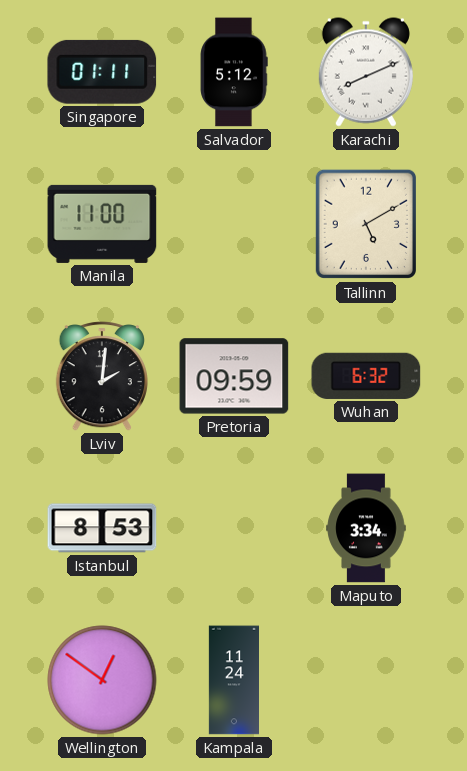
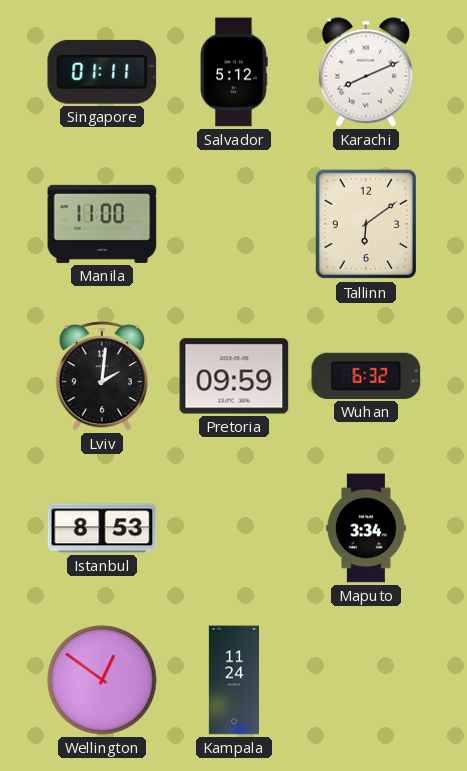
Tallinn: 5:10 -> 6:09
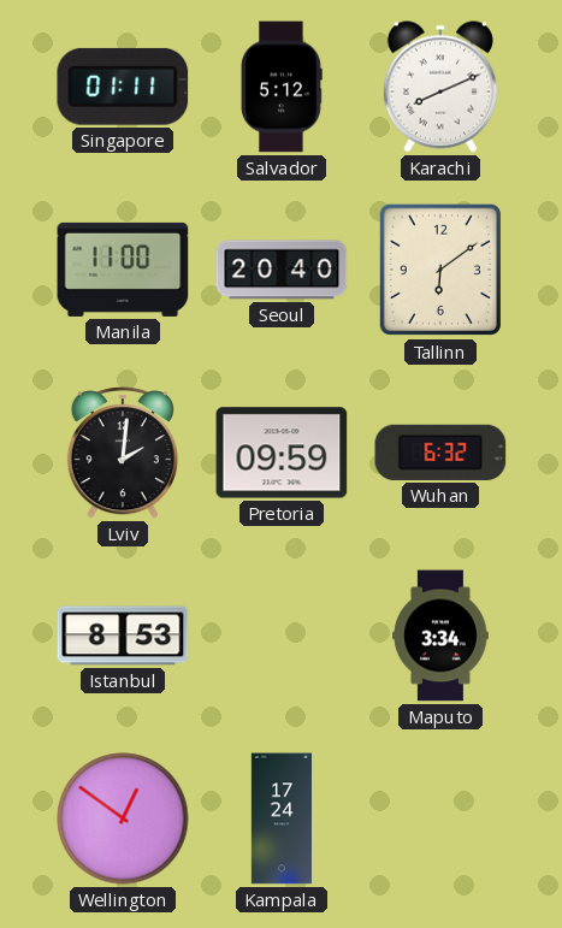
Seoul: none -> 20:40
Kampala: 11:24 -> 17:24
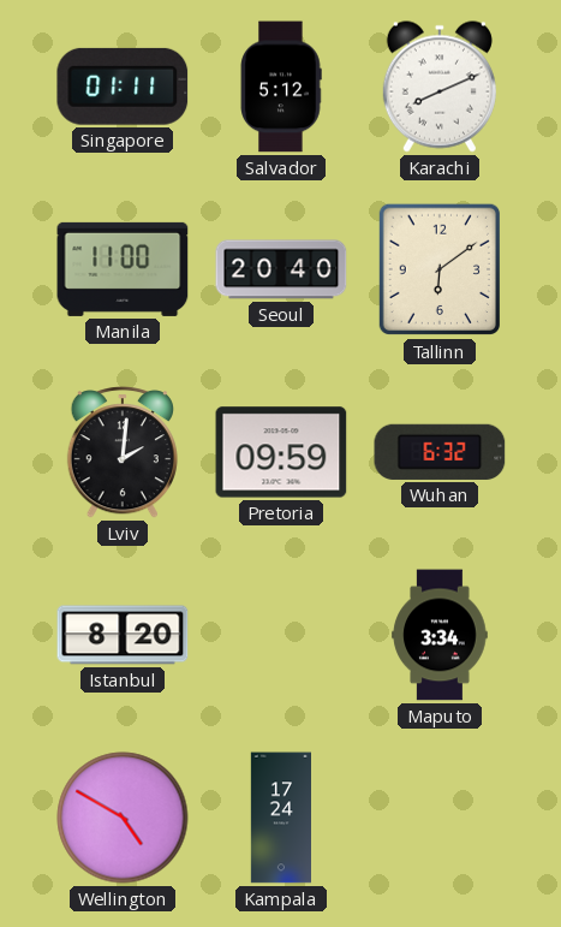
Istanbul: 8:53 -> 8:20
Wellington: 12:51 -> 4:50
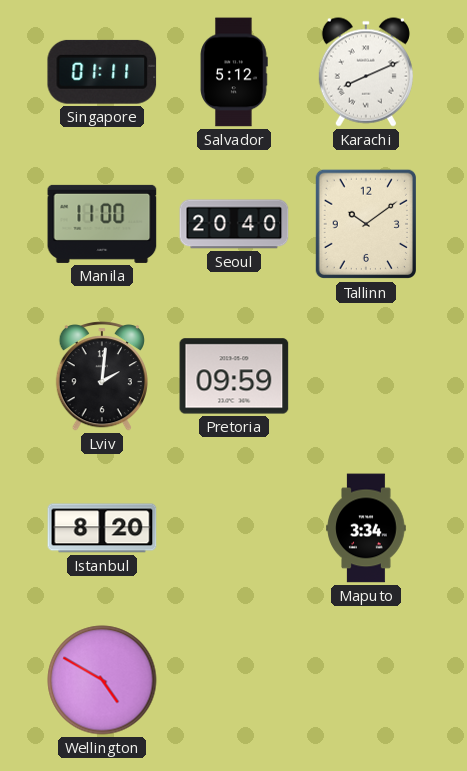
Tallinn: 6:09 -> 10:09
Wuhan: 6:32 -> none
Kampala: 17:24 -> none
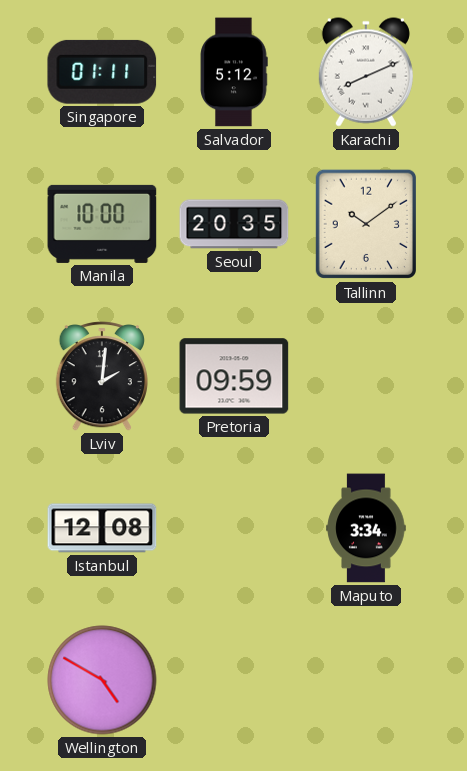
Manila: 11:00 -> 10:00
Seoul: 20:40 -> 20:35
Istanbul: 8:20 -> 12:08
